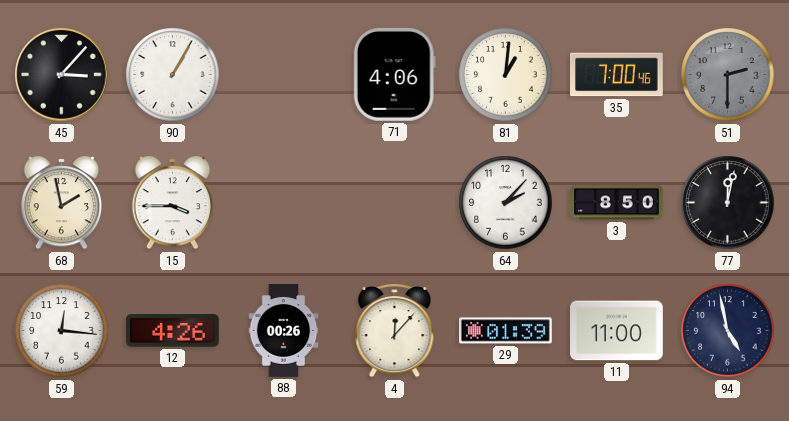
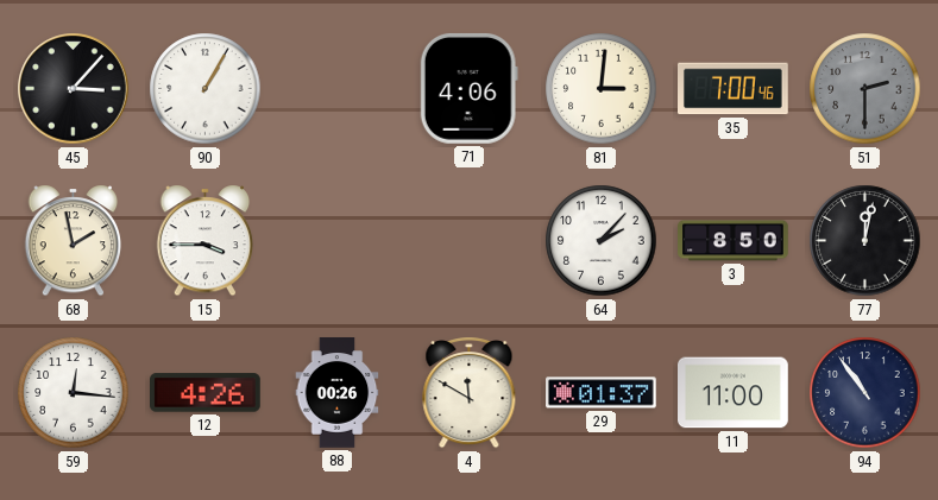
81: 1:01 -> 3:01
4: 12:07 -> 11:50
29: 01:39 -> 01:37
94: 4:58 -> 10:54
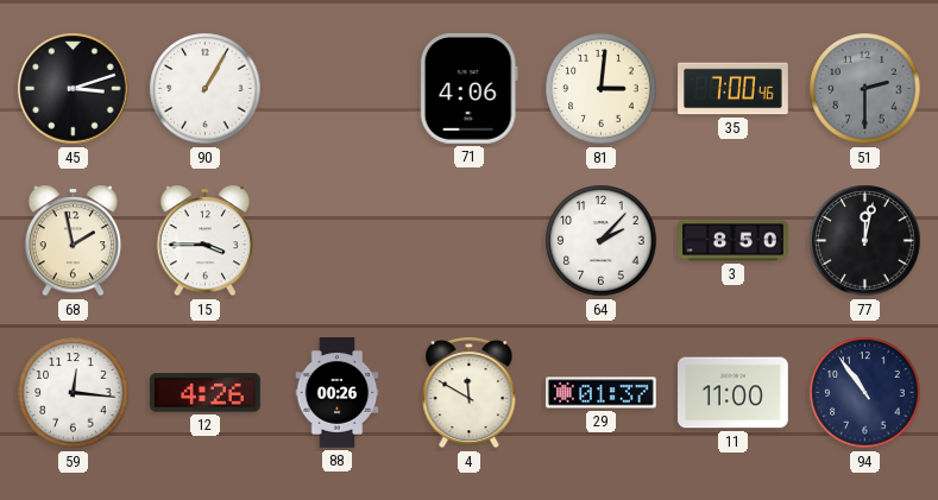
45: 3:07 -> 3:12
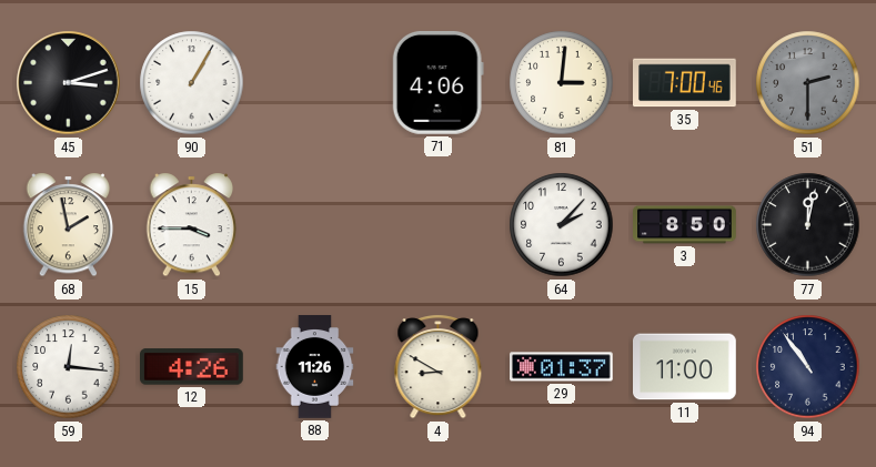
88: 00:26 -> 11:26
4: 11:50 -> 8:50
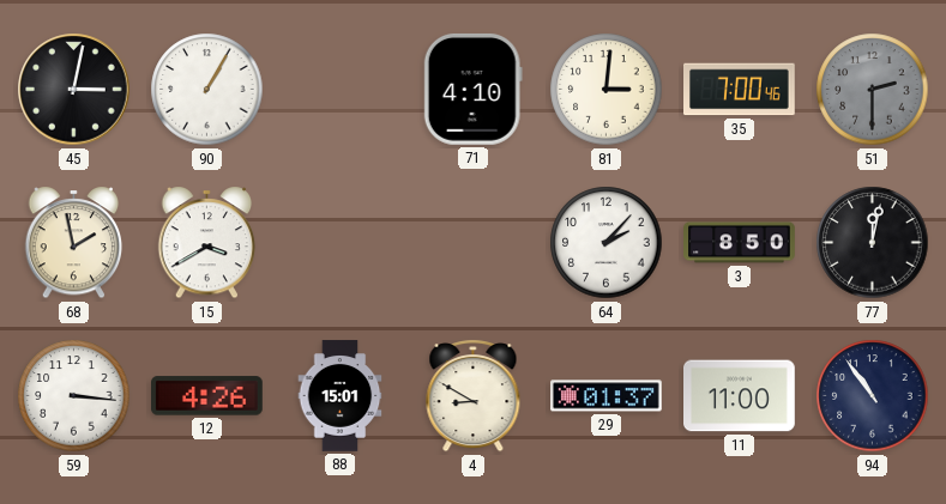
45: 3:12 -> 3:02
71: 4:06 -> 4:10
15: 3:45 -> 3:40
59: 12:16 -> 3:16
88: 11:26 -> 15:01
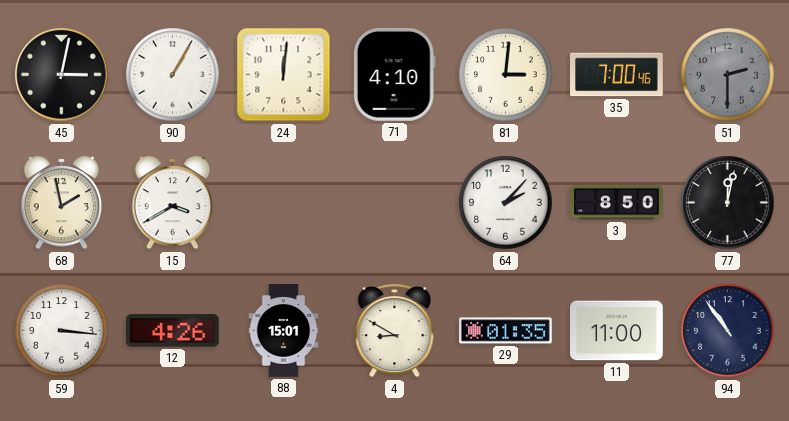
24: none -> 12:01
29: 01:37 -> 01:35
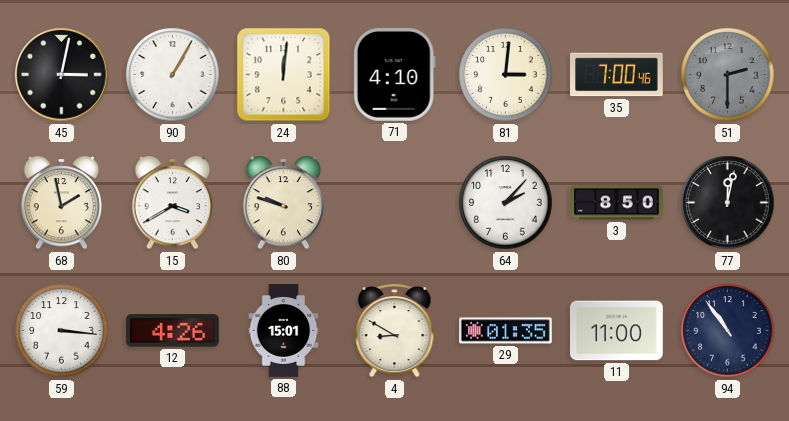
80: none -> 9:48
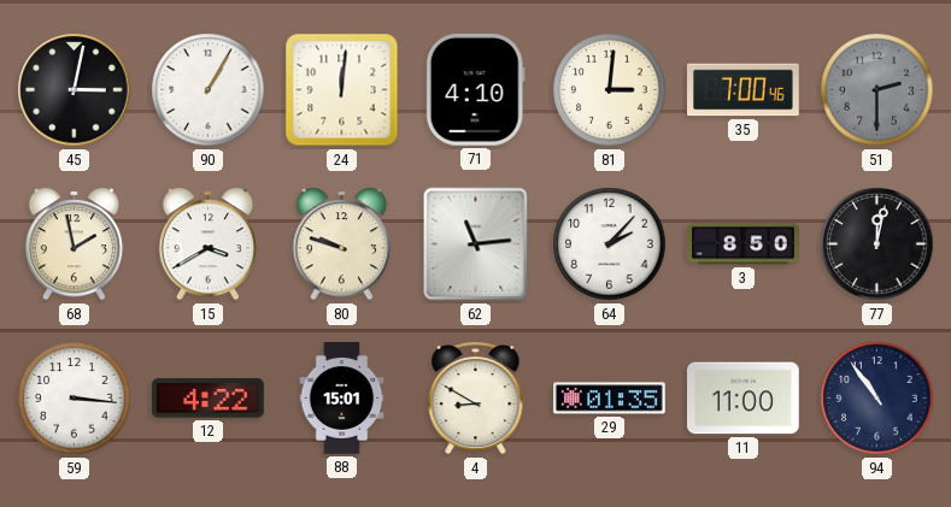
62: none -> 11:14
12: 4:26 -> 4:22
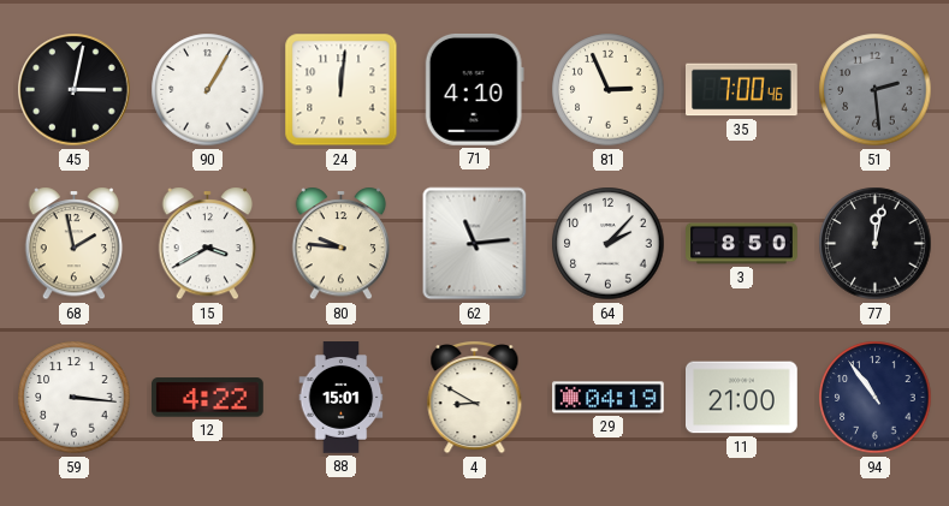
81: 3:01 -> 2:56
51: 2:30 -> 2:29
80: 9:48 -> 9:46
29: 01:35 -> 04:19
11: 11:00 -> 21:00
